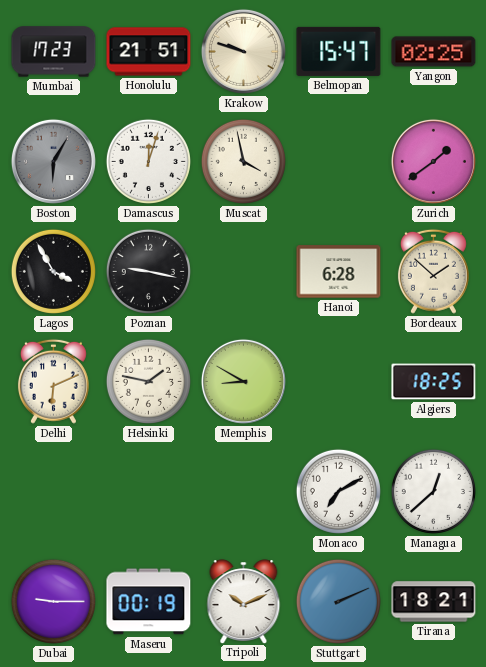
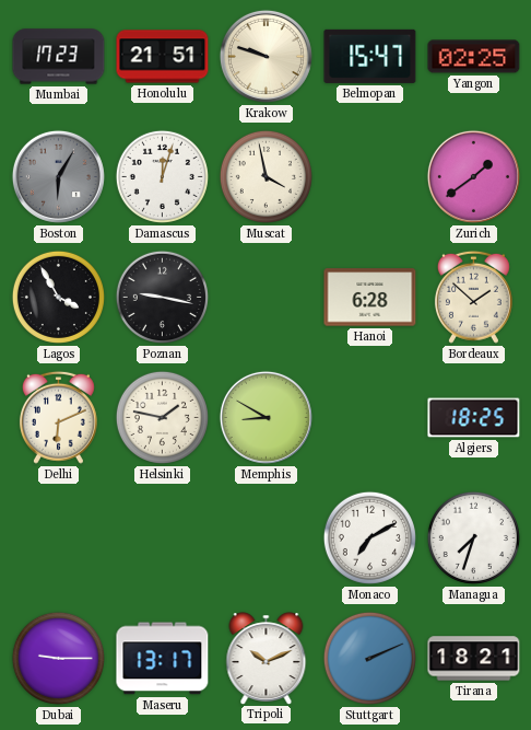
Managua: 12:38 -> 7:33
Maseru: 00:19 -> 13:17
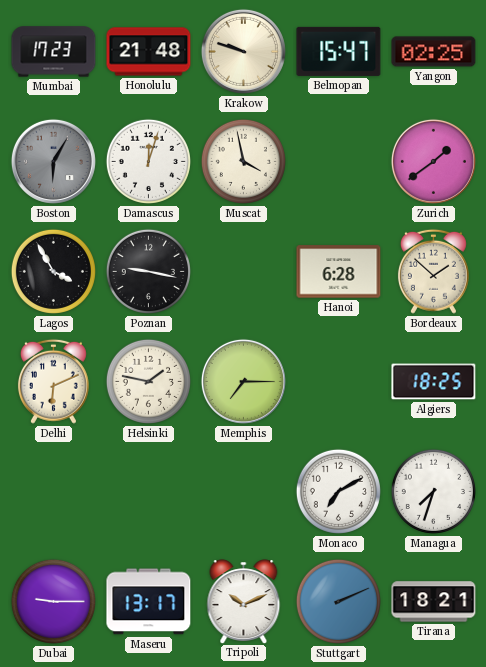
Honolulu: 21:51 -> 21:48
Memphis: 8:50 -> 7:15
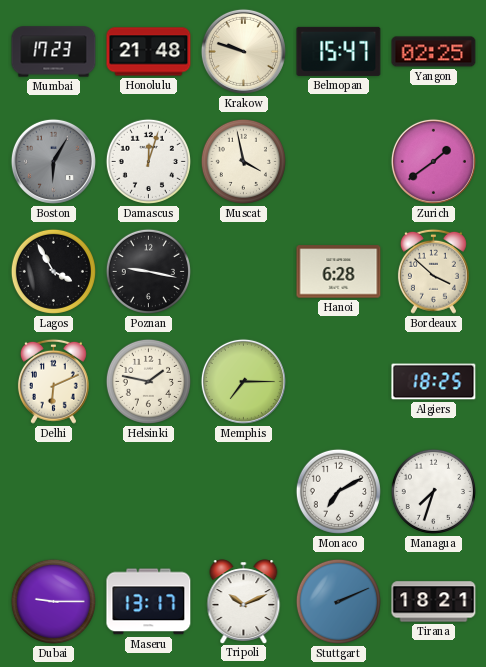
Bordeaux: 1:52 -> 3:52
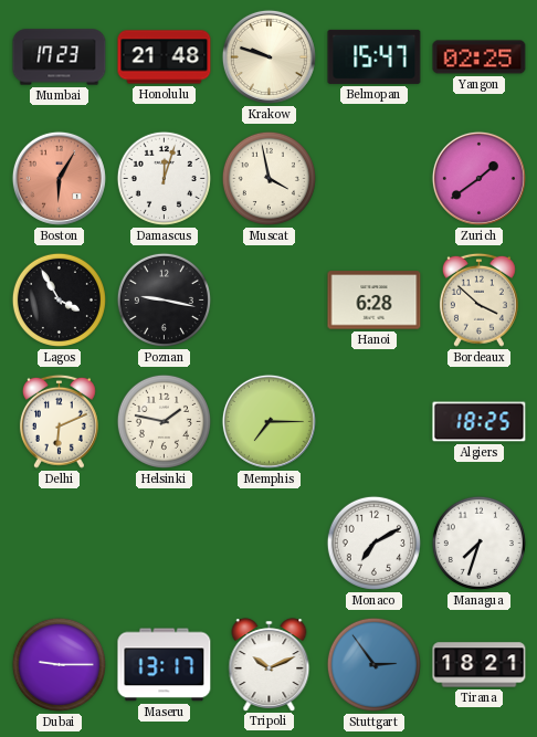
Boston dial: grey -> salmon
Stuttgart: 2:11 -> 2:54
